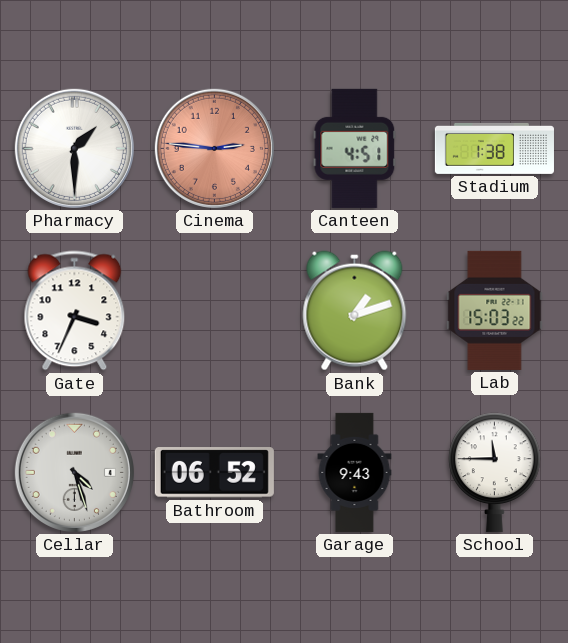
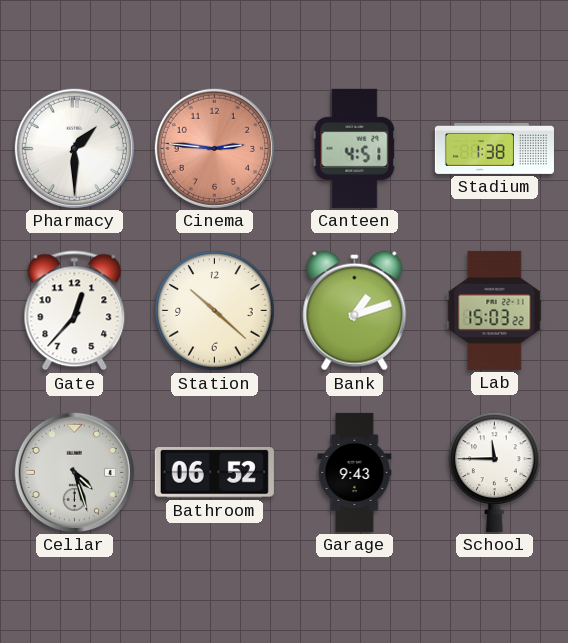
Gate: 3:34 -> 12:37
Station: none -> 10:22
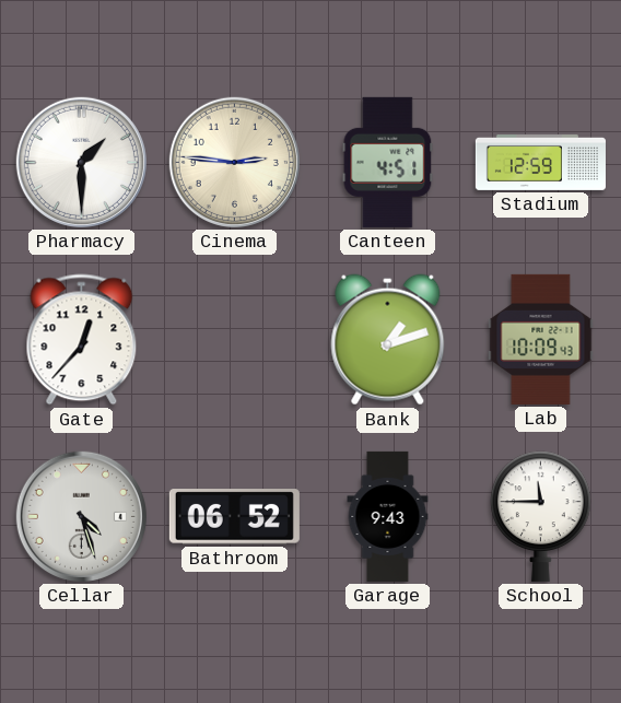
Cinema dial: salmon -> cream
Stadium: 1:38 -> 12:59
Station: 10:22 -> none
Lab: 15:03 -> 10:09
